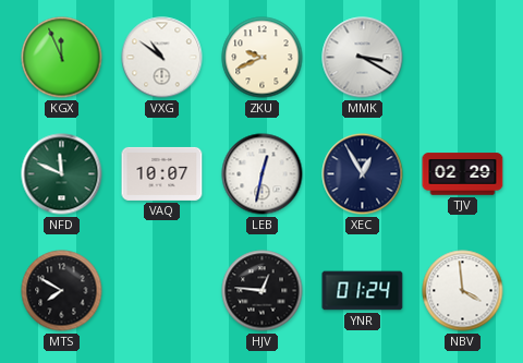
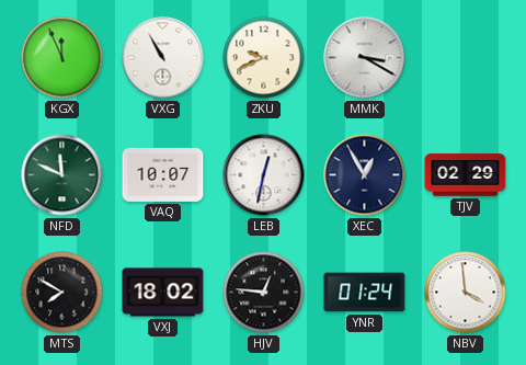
VXG: 10:51 -> 10:55
VXJ: none -> 18:02
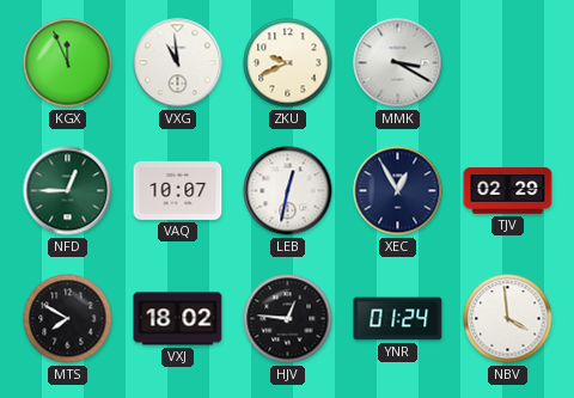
VXG: 10:55 -> 10:59
NFD: 11:49 -> 12:45
